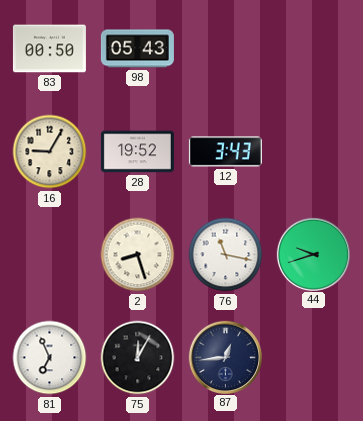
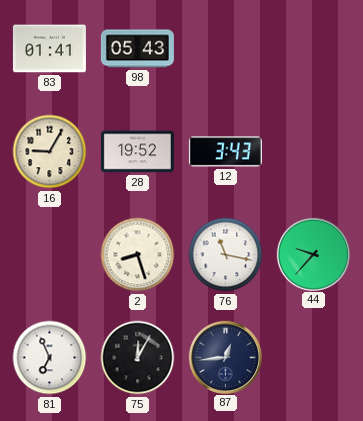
83: 00:50 -> 01:41
44: 9:42 -> 9:37
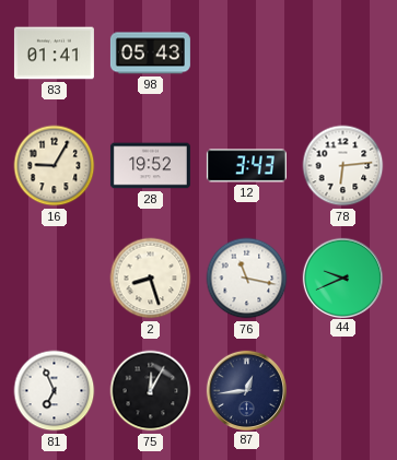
78: none -> 6:14
44: 9:37 -> 9:41
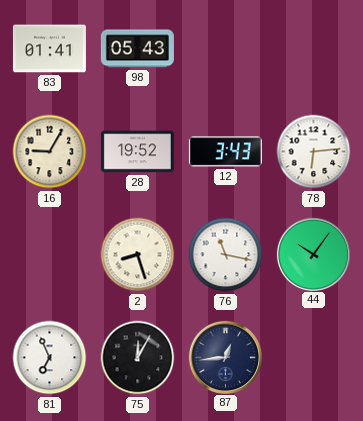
44: 9:41 -> 10:06
